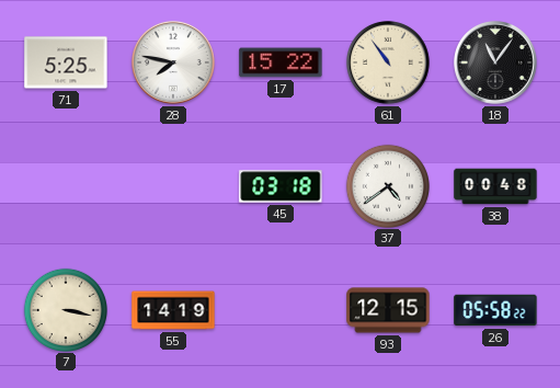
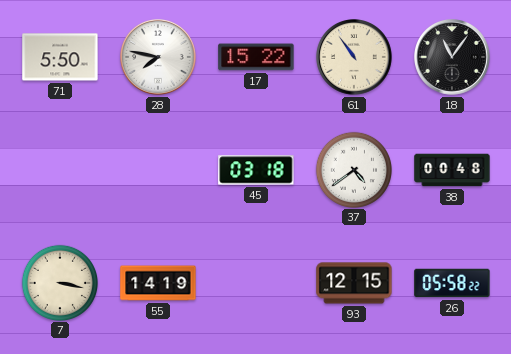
71: 5:25 -> 5:50
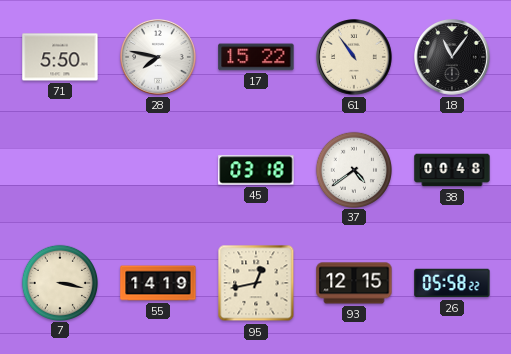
95: none -> 12:43
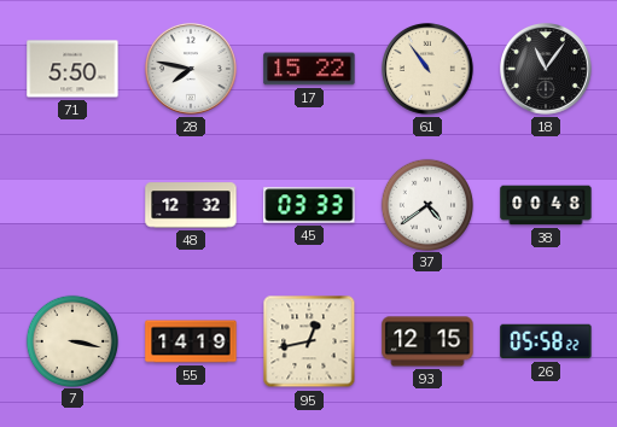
48: none -> 12:32
45: 03:18 -> 03:33
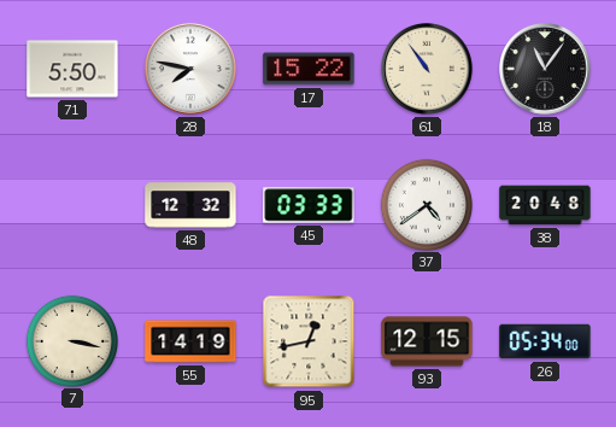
38: 00:48 -> 20:48
26: 05:58 -> 05:34
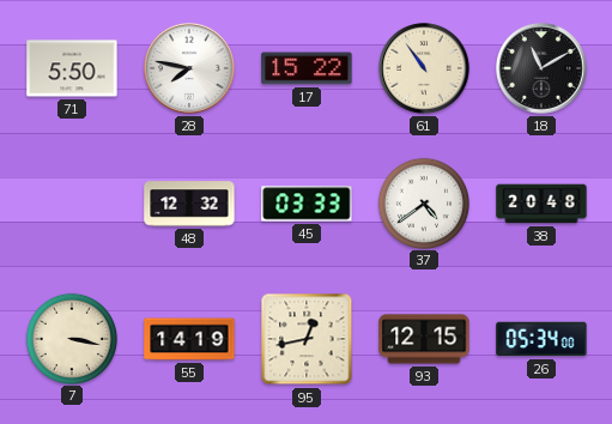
18: 11:06 -> 11:10
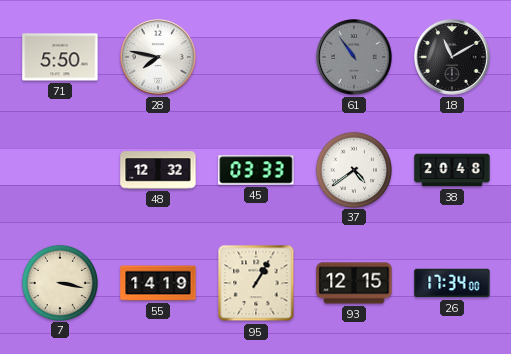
17: 15:22 -> none
61 dial: cream -> grey
95: 12:43 -> 1:05
26: 05:34 -> 17:34
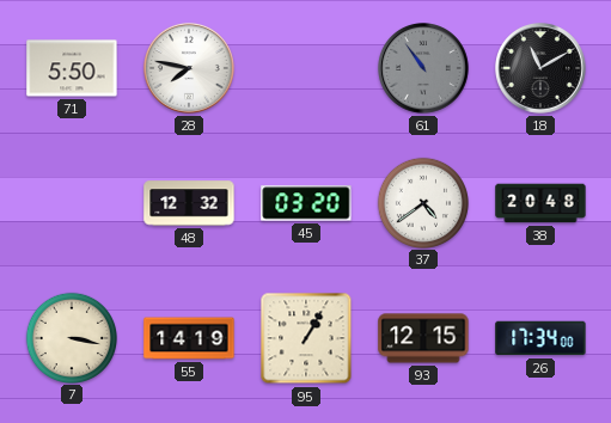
45: 03:33 -> 03:20
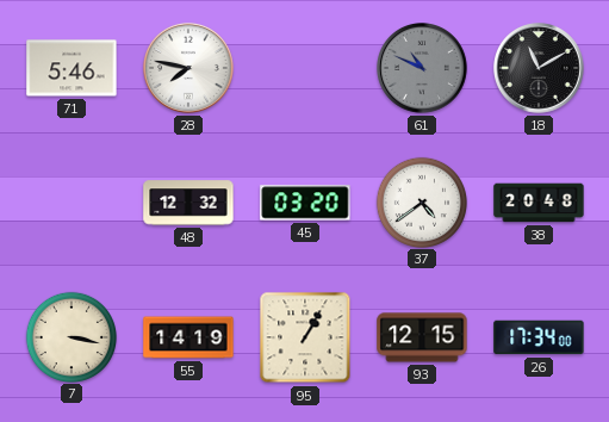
71: 5:50 -> 5:46
61: 10:54 -> 10:49
